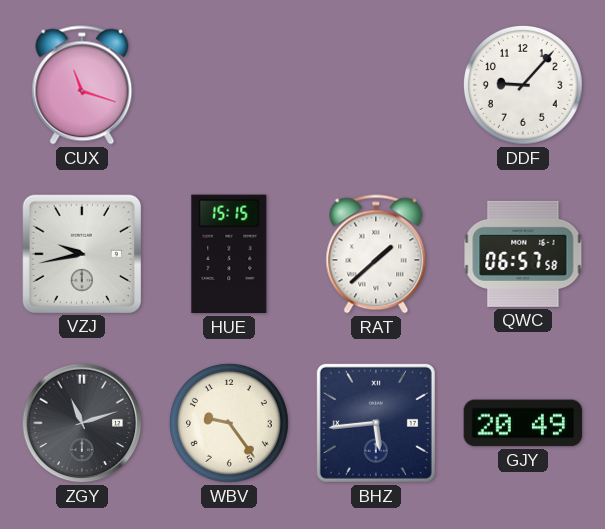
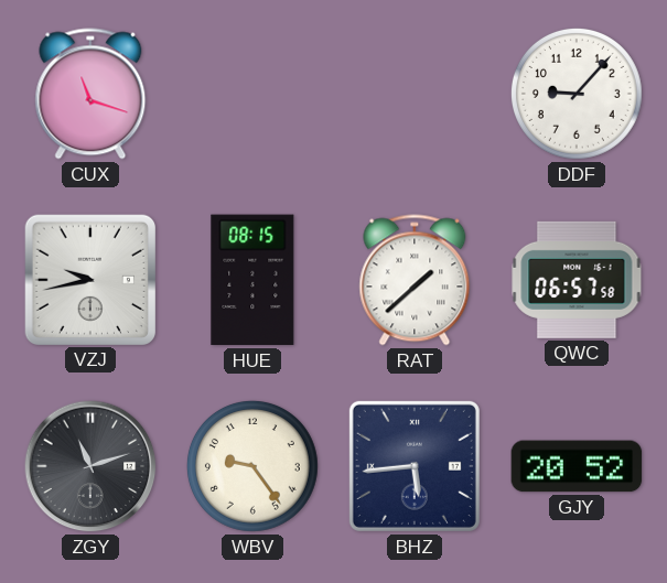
HUE: 15:15 -> 08:15
GJY: 20:49 -> 20:52
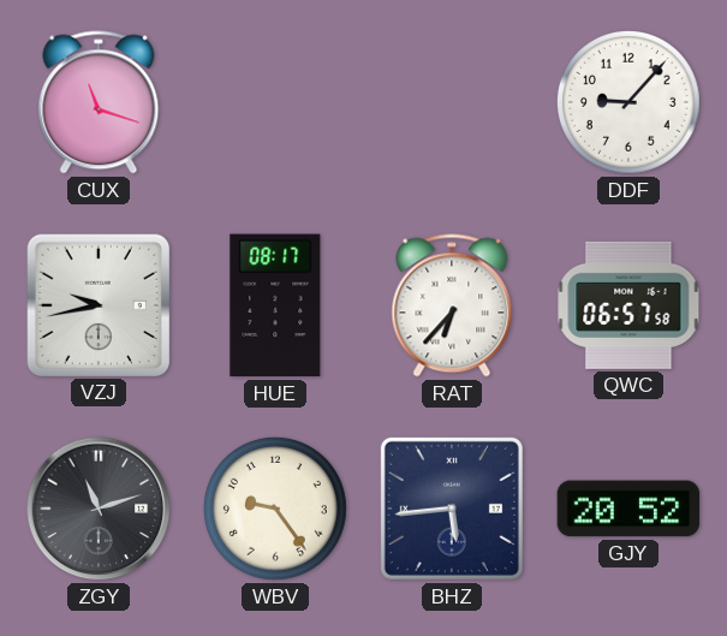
HUE: 08:15 -> 08:17
RAT: 1:38 -> 6:37
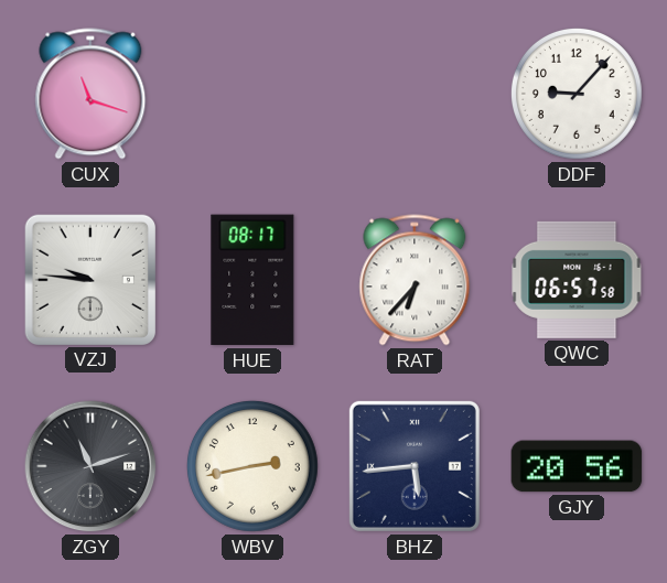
VZJ: 9:43 -> 9:46
WBV: 9:24 -> 2:43
GJY: 20:52 -> 20:56
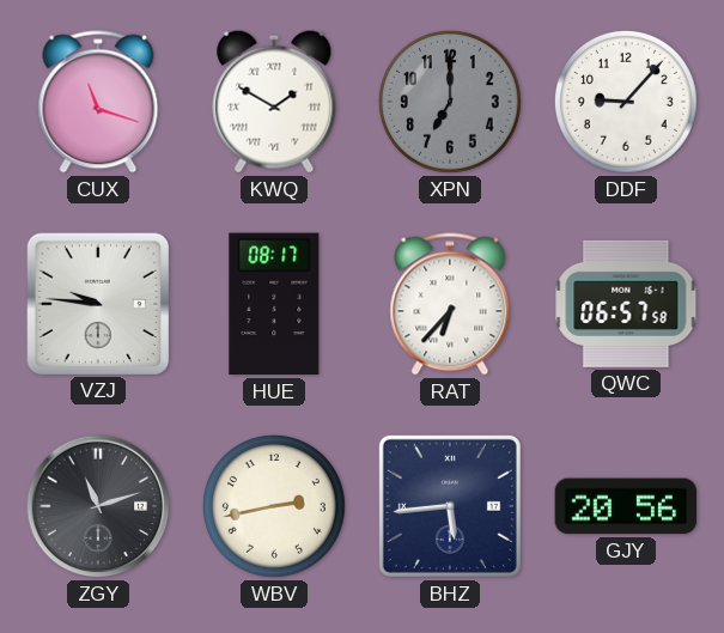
KWQ: none -> 1:50
XPN: none -> 7:00
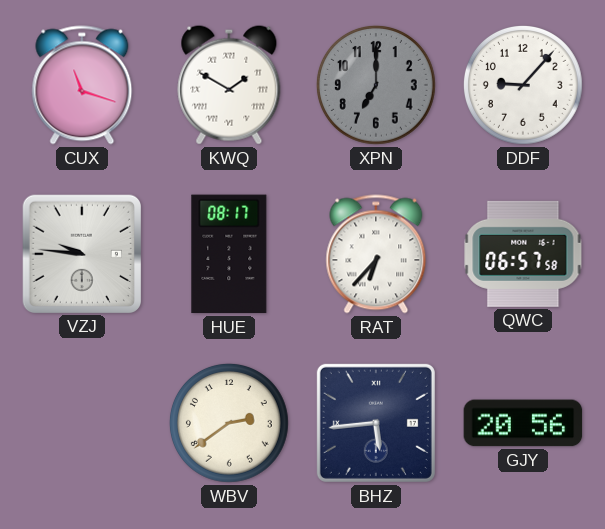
ZGY: 11:12 -> none
WBV: 2:43 -> 2:39
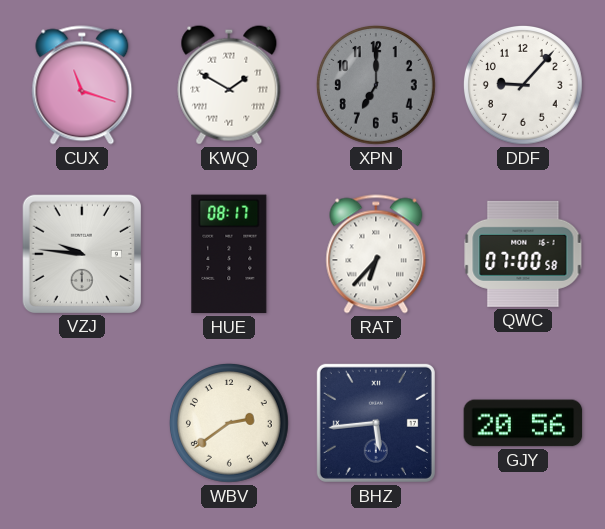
QWC: 06:57 -> 07:00
